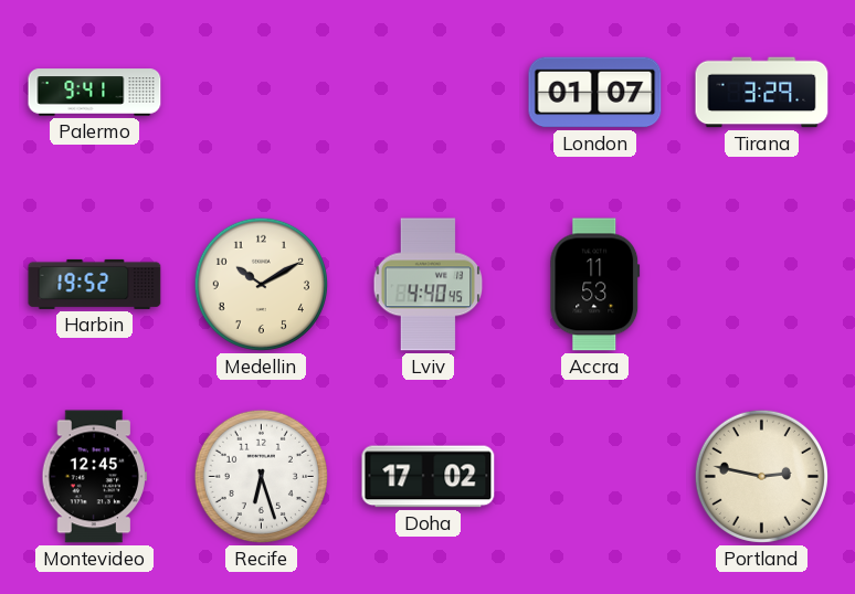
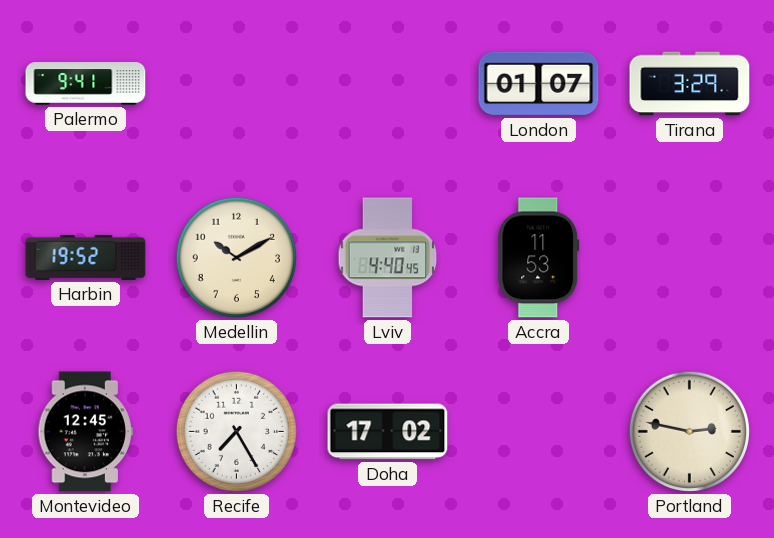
Recife: 6:27 -> 7:25
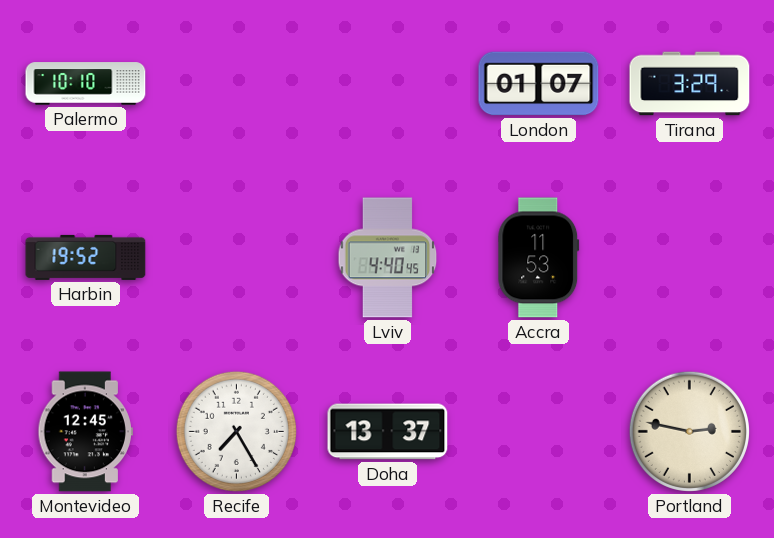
Palermo: 9:41 -> 10:10
Medellin: 10:10 -> none
Doha: 17:02 -> 13:37
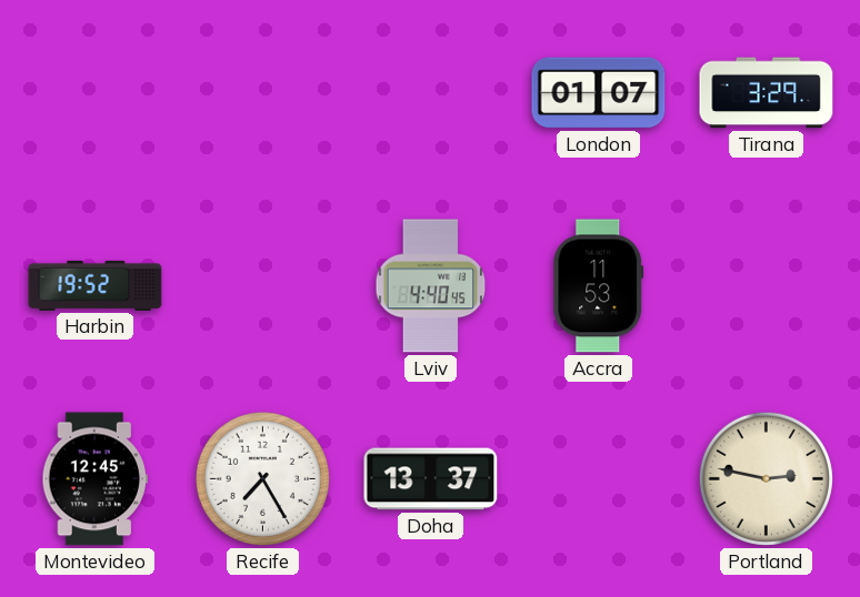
Palermo: 10:10 -> none
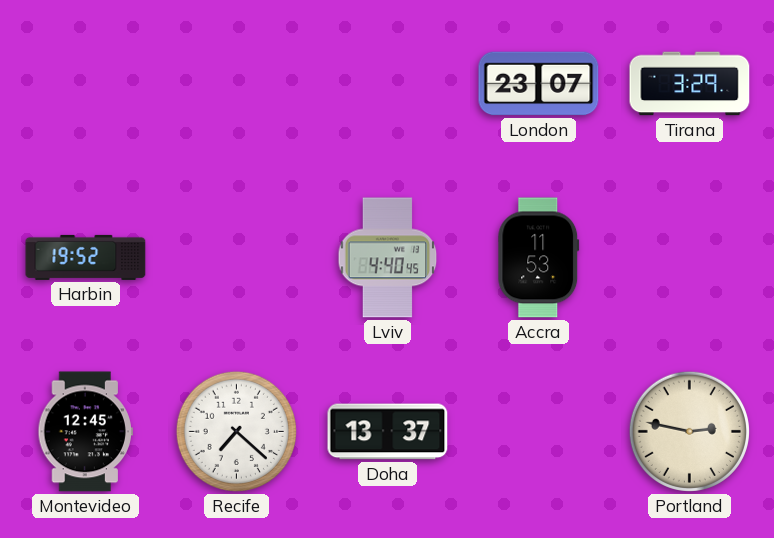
London: 01:07 -> 23:07
Recife: 7:25 -> 7:22
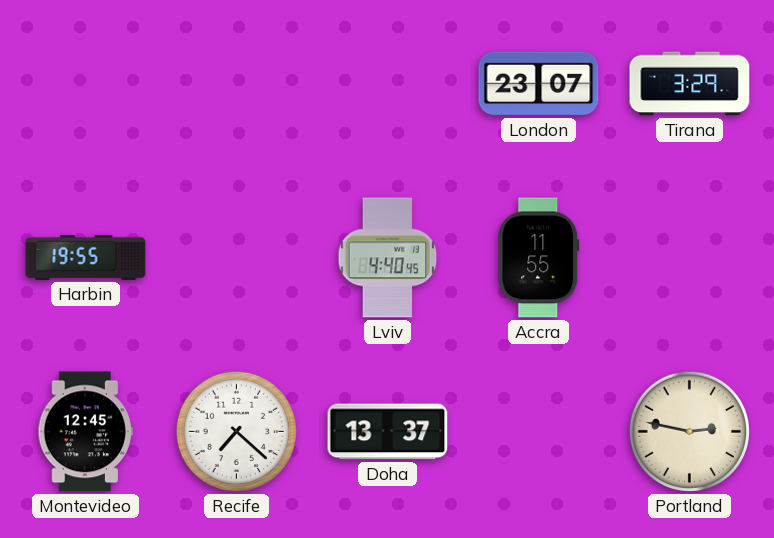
Harbin: 19:52 -> 19:55
Accra: 11:53 -> 11:55
